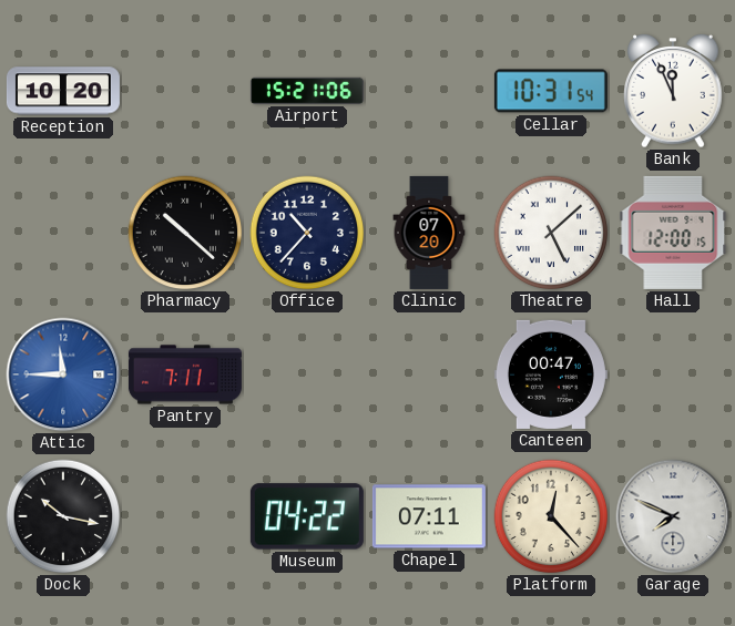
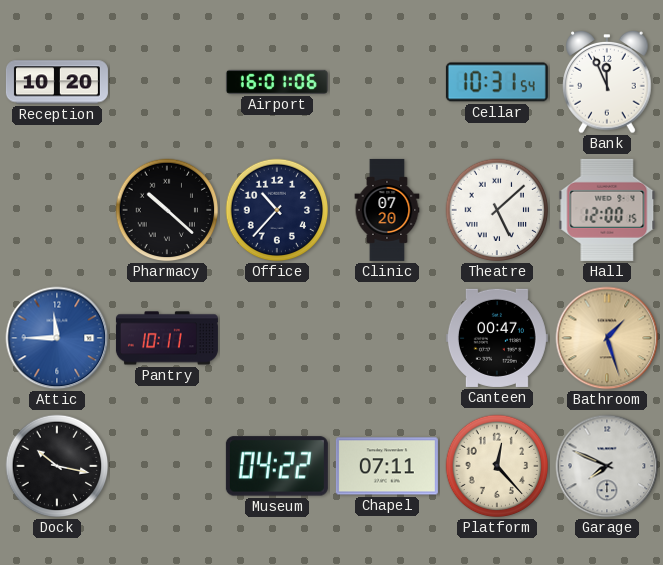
Airport: 15:21 -> 16:01
Pantry: 7:11 -> 10:11
Bathroom: none -> 1:27
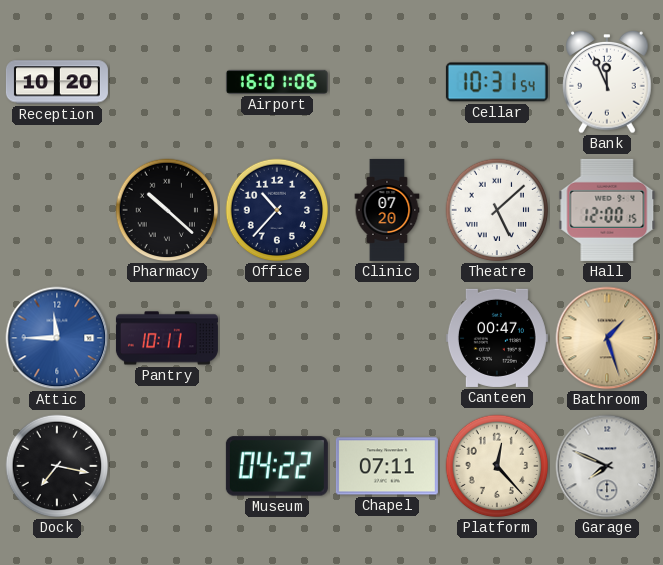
Dock: 10:17 -> 7:17
